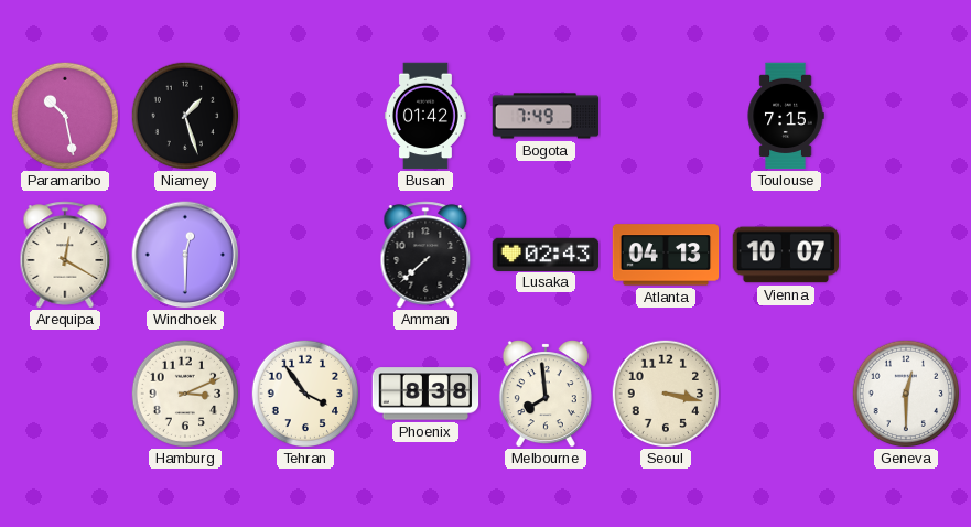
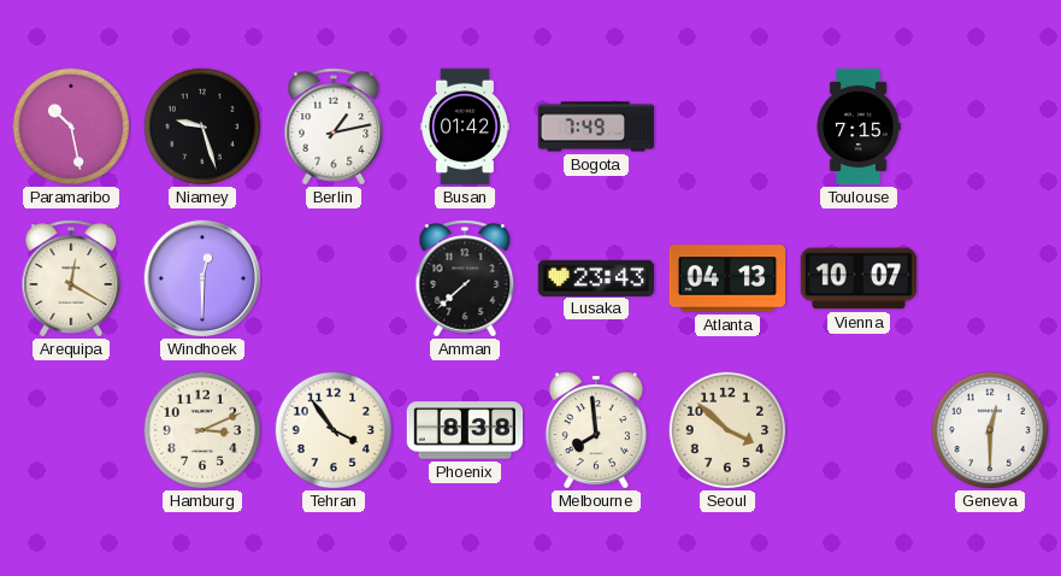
Niamey: 1:27 -> 9:27
Berlin: none -> 1:13
Lusaka: 02:43 -> 23:43
Seoul: 3:17 -> 3:52
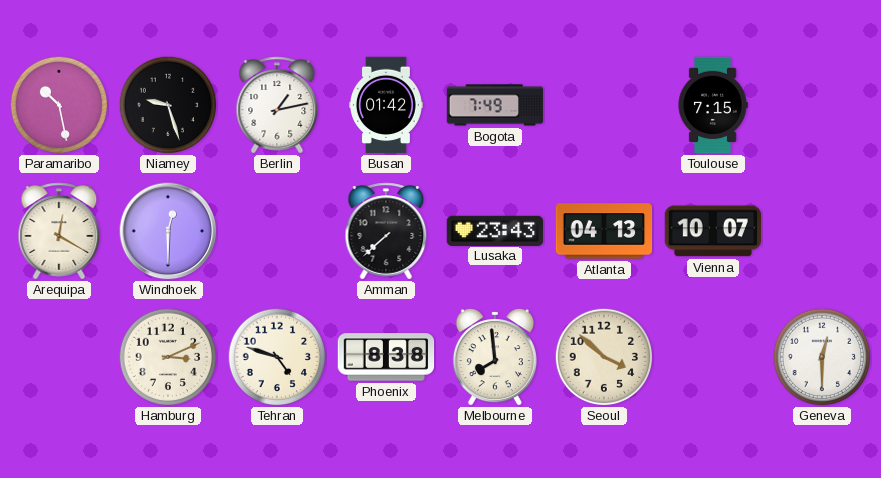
Tehran: 3:54 -> 4:48
